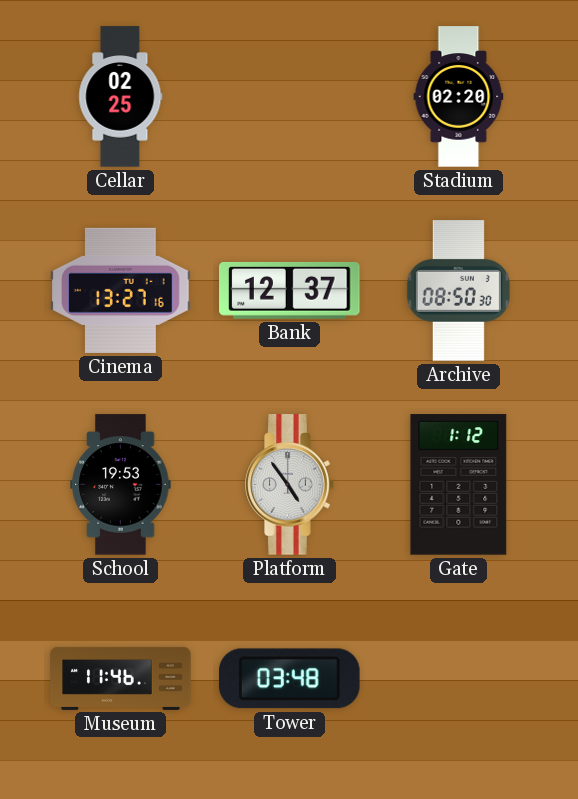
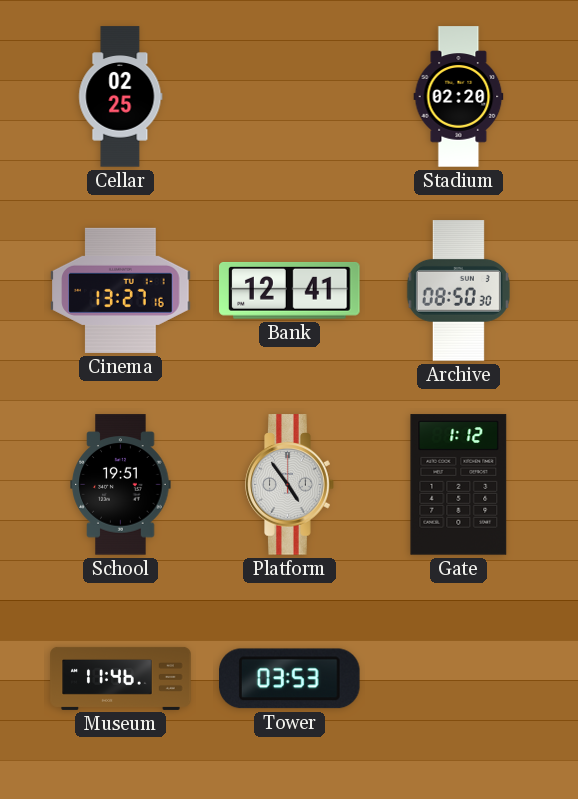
Bank: 12:37 -> 12:41
School: 19:53 -> 19:51
Tower: 03:48 -> 03:53
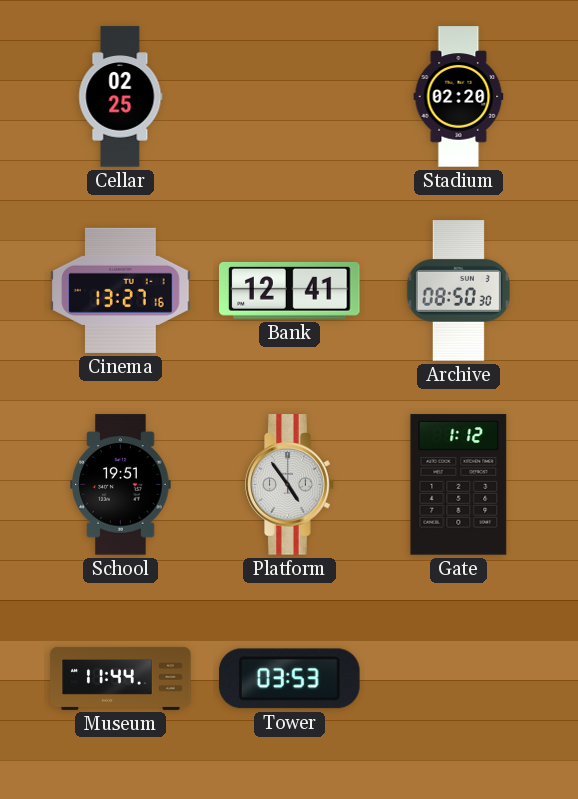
Museum: 11:46 -> 11:44
